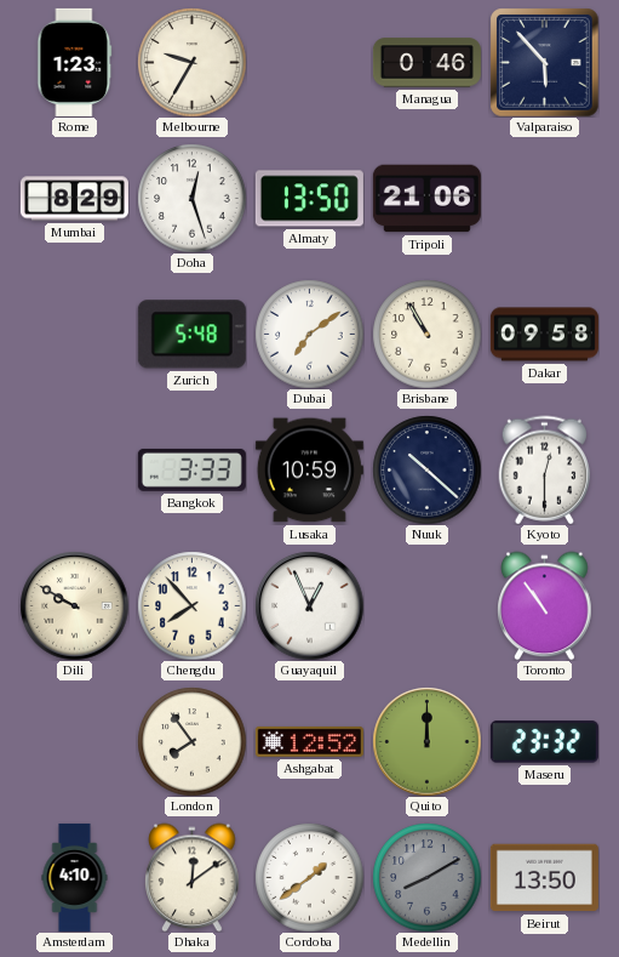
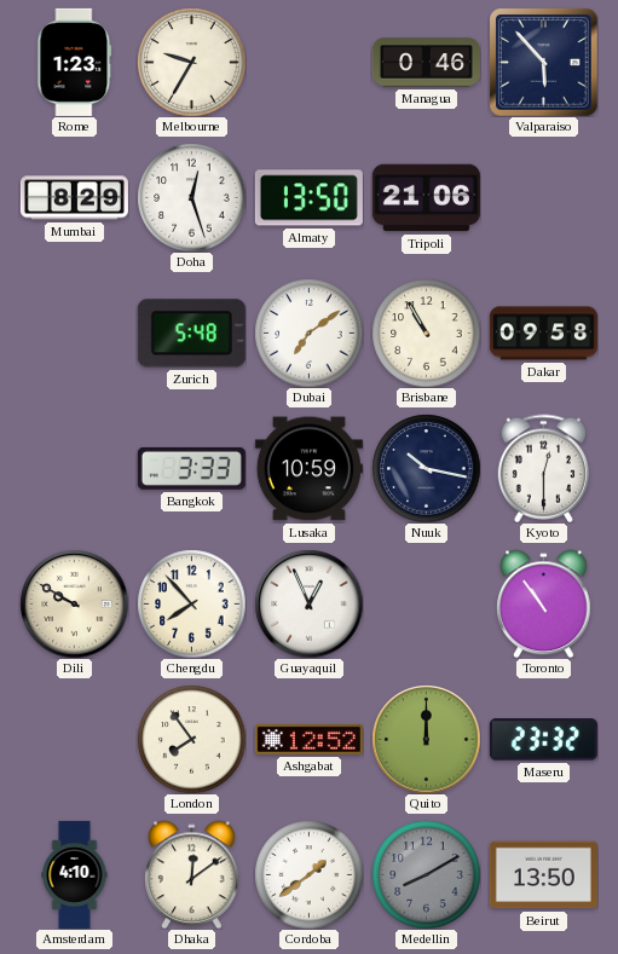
Nuuk: 10:22 -> 10:17
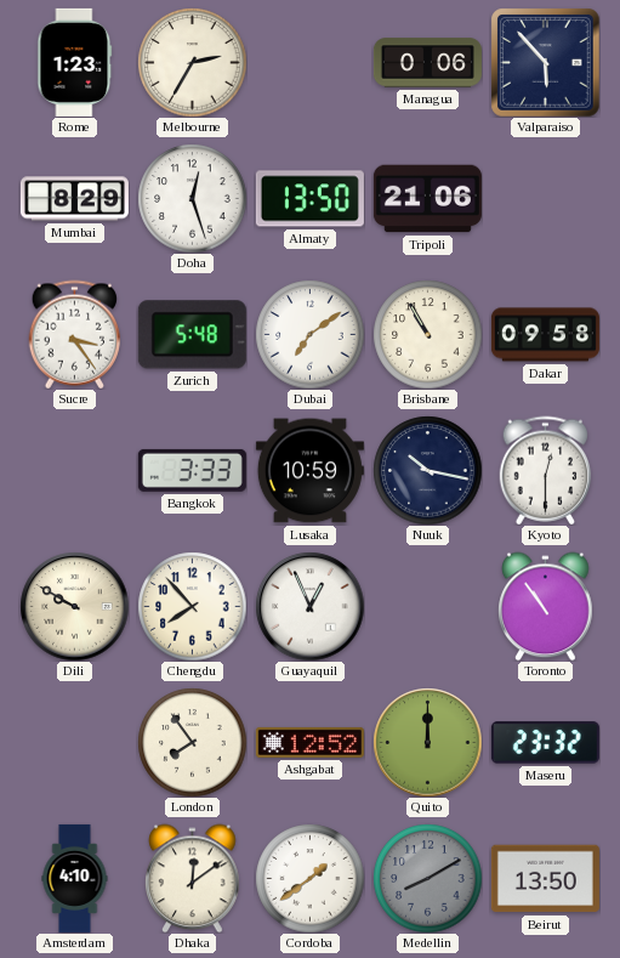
Melbourne: 9:35 -> 2:35
Managua: 0:46 -> 0:06
Sucre: none -> 3:24
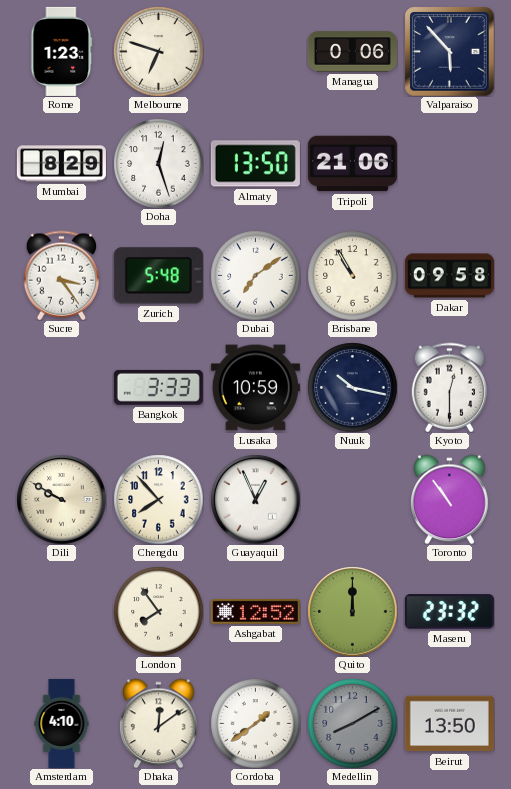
Melbourne: 2:35 -> 6:48
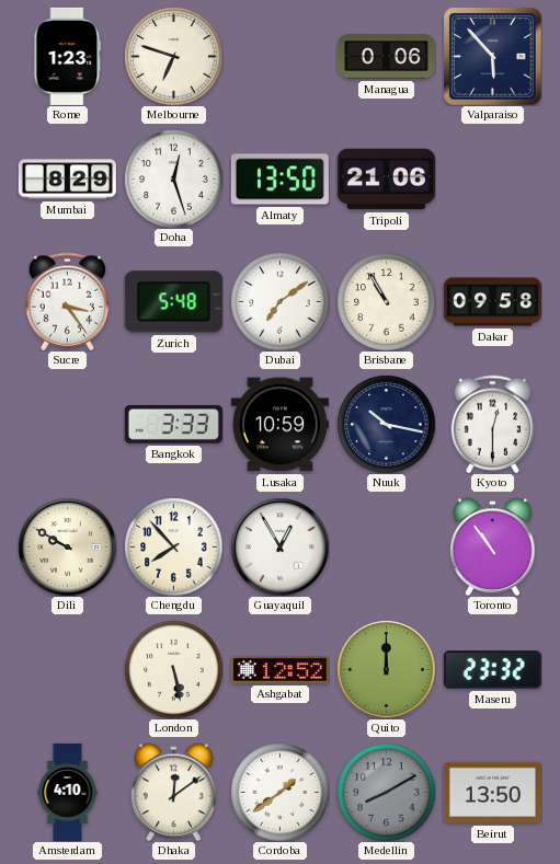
Guayaquil: 12:56 -> 12:55
London: 7:54 -> 5:28
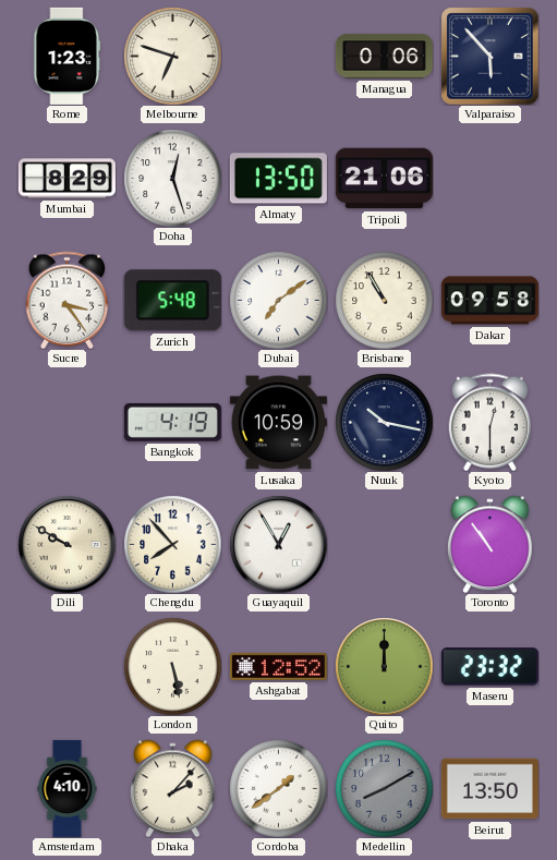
Bangkok: 3:33 -> 4:19
Dhaka: 12:09 -> 2:07
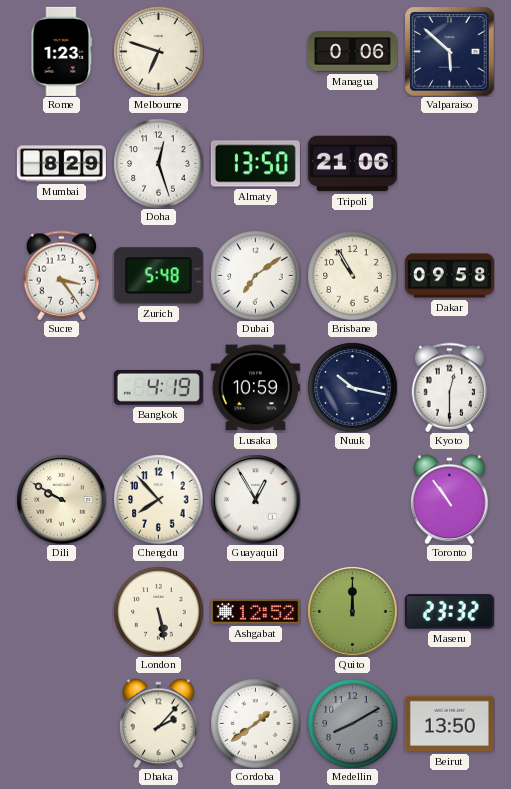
Valparaiso: 5:53 -> 5:52
Amsterdam: 4:10 -> none
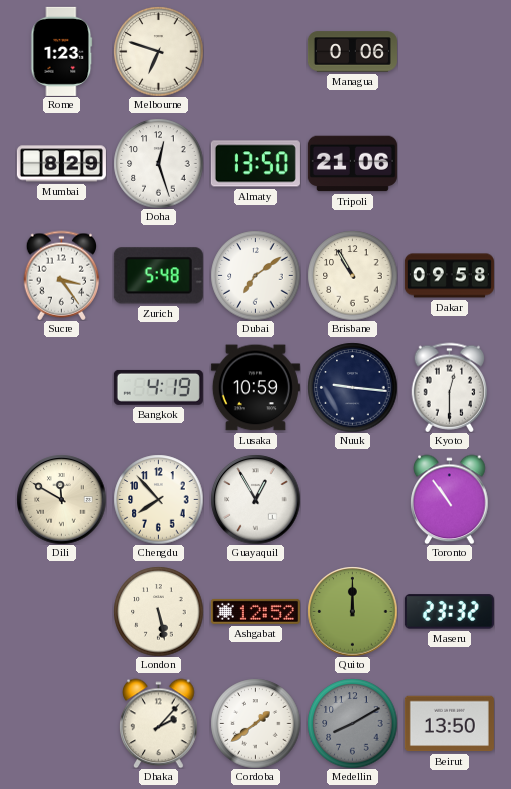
Valparaiso: 5:52 -> none
Nuuk: 10:17 -> 9:16
Dili: 9:50 -> 11:50
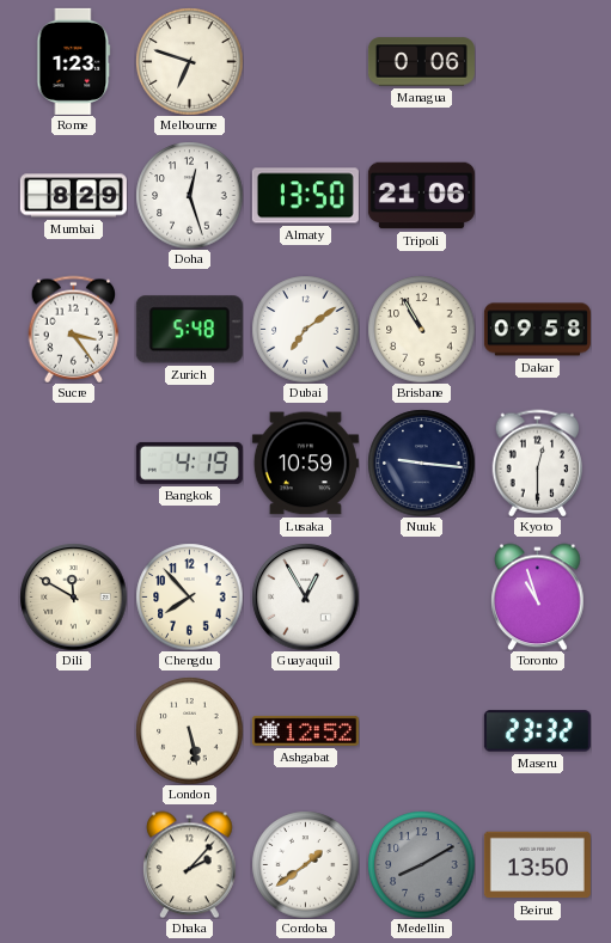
Toronto: 10:54 -> 10:57
Quito: 12:00 -> none
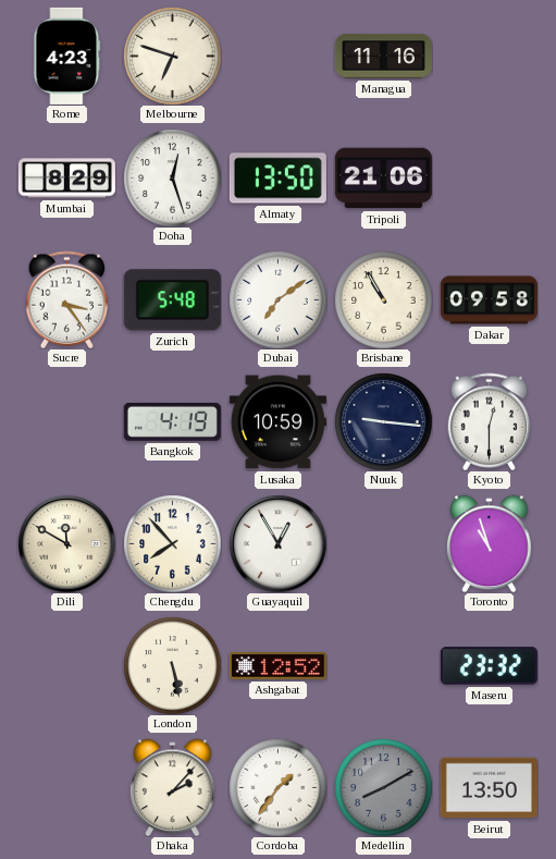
Rome: 1:23 -> 4:23
Managua: 0:06 -> 11:16
Cordoba: 1:39 -> 1:36
